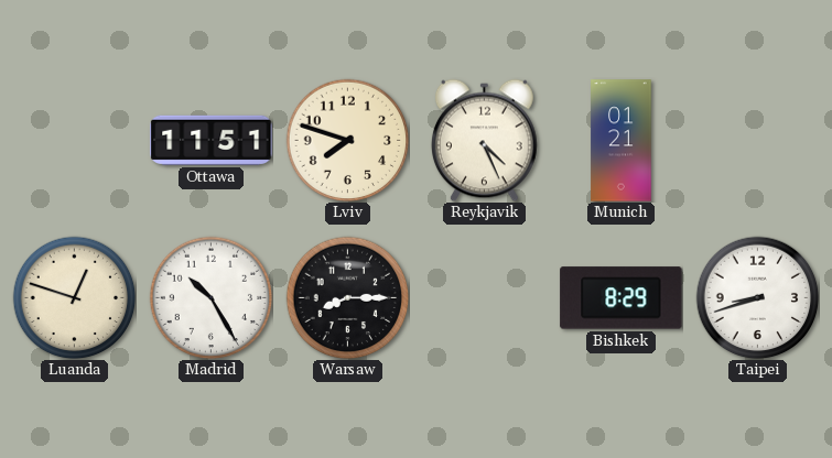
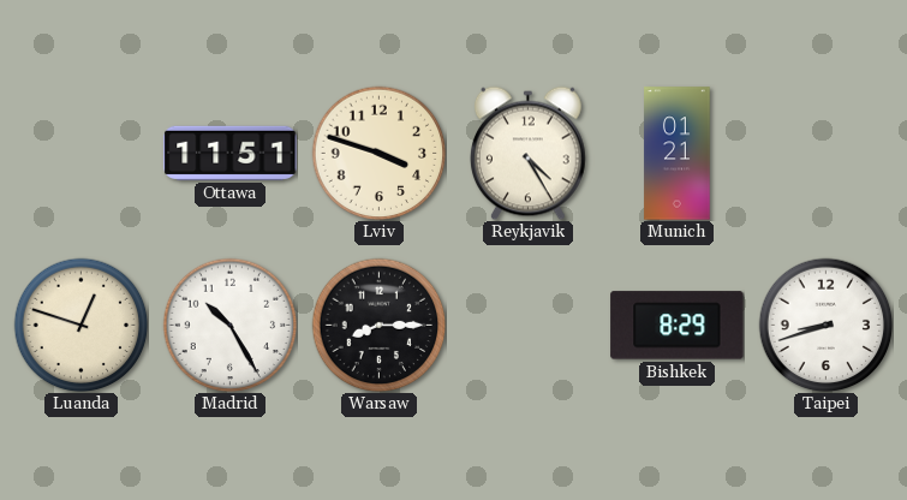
Lviv: 7:48 -> 3:48
Reykjavik: 4:26 -> 4:25
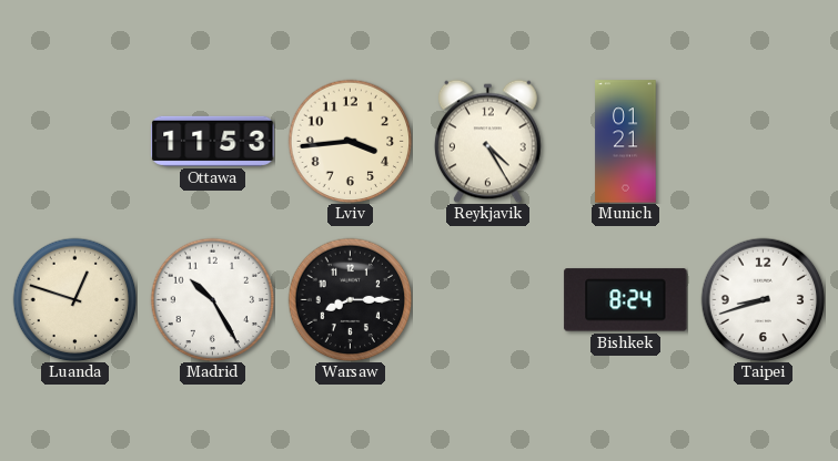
Ottawa: 11:51 -> 11:53
Lviv: 3:48 -> 3:44
Bishkek: 8:29 -> 8:24
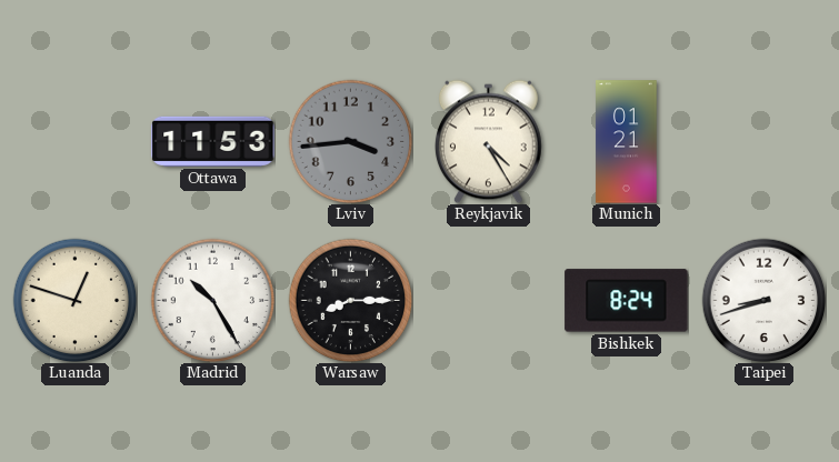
Lviv dial: cream -> grey
